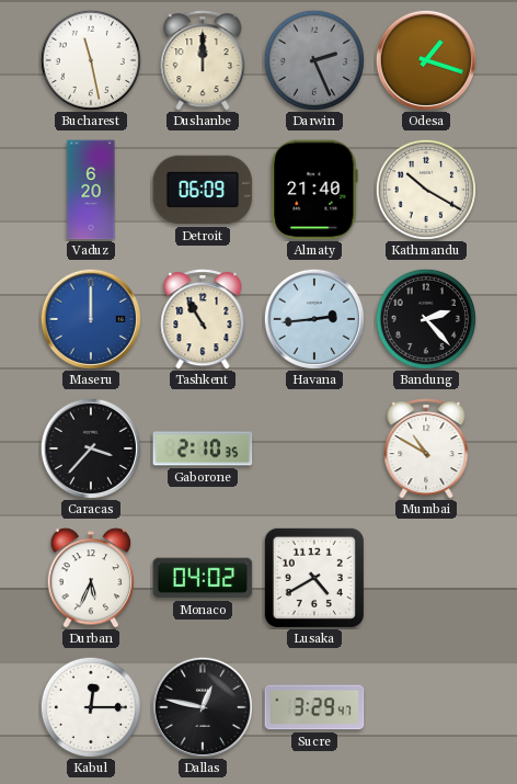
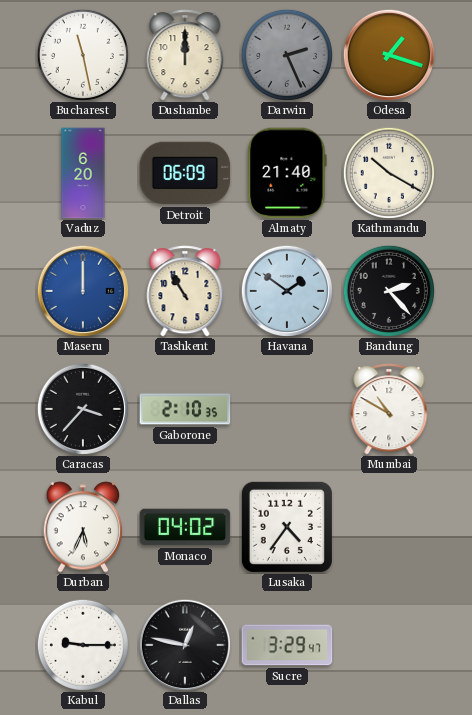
Havana: 2:44 -> 1:51
Lusaka: 4:40 -> 4:36
Kabul: 12:15 -> 9:15
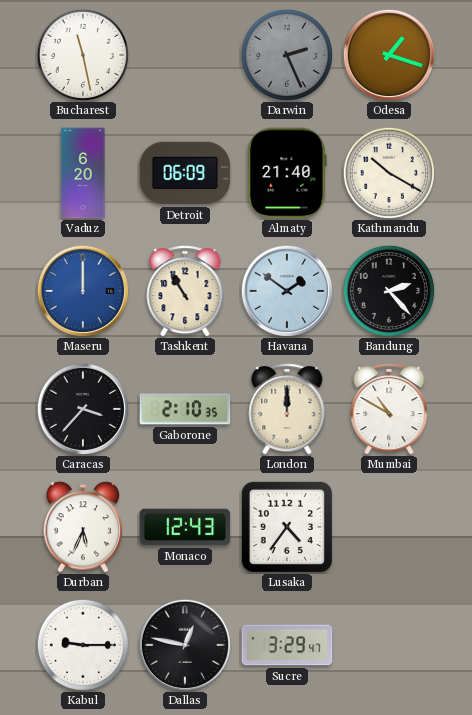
Dushanbe: 12:00 -> none
London: none -> 12:00
Monaco: 04:02 -> 12:43
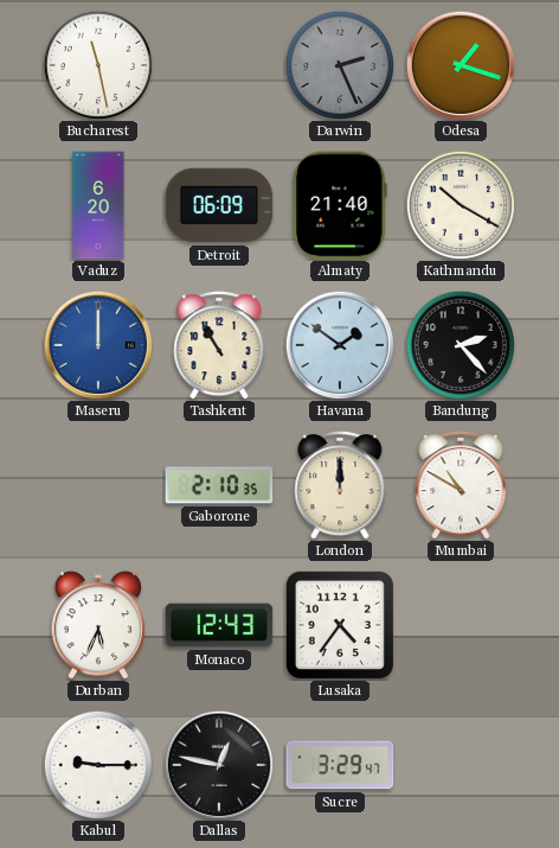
Caracas: 3:37 -> none
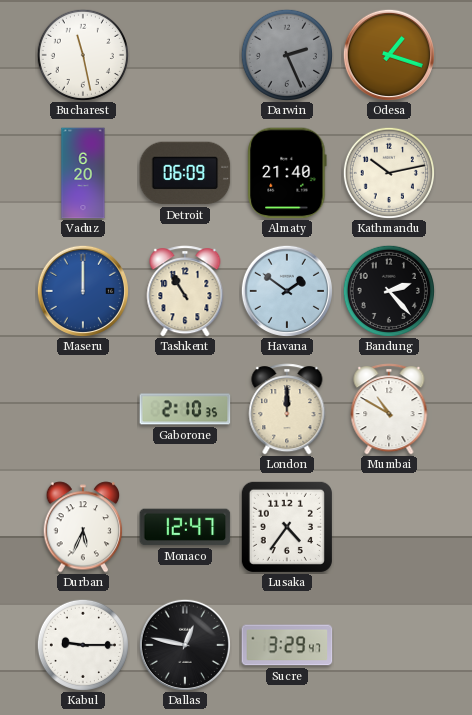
Kathmandu: 10:20 -> 10:13
Monaco: 12:43 -> 12:47
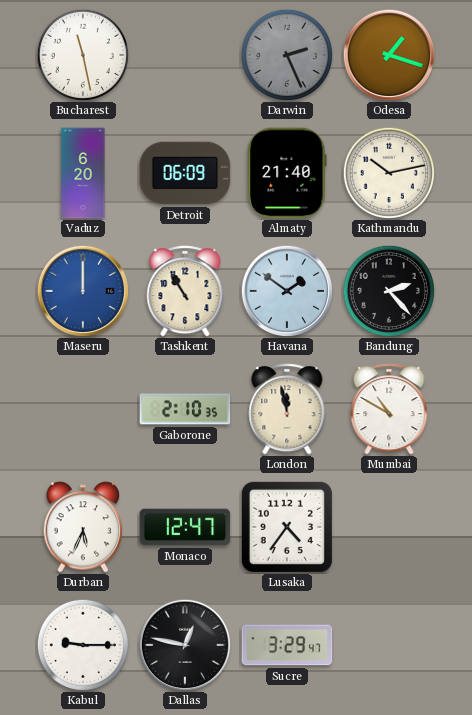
London: 12:00 -> 11:58
